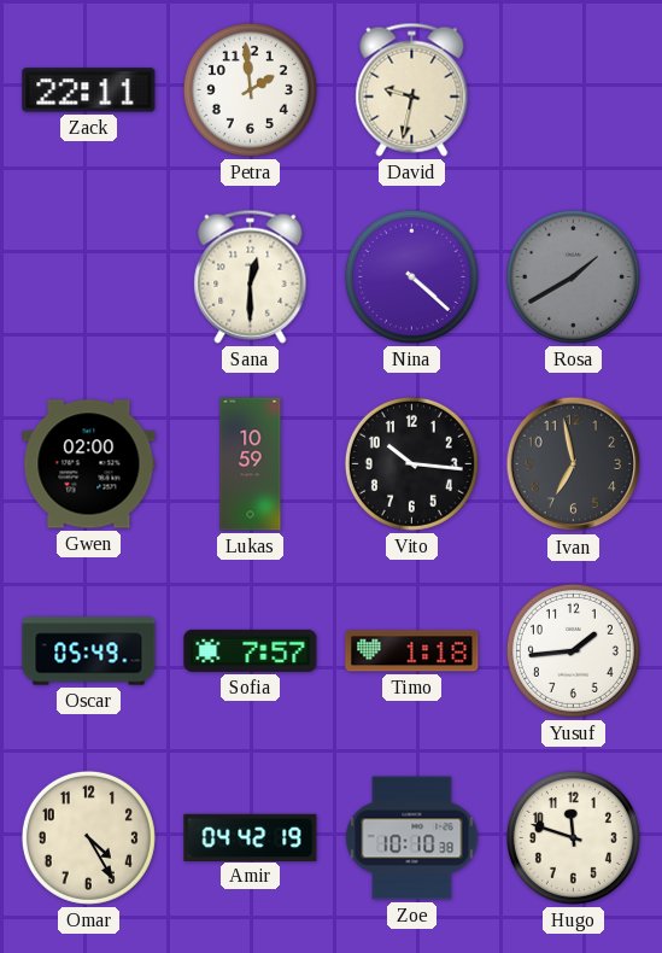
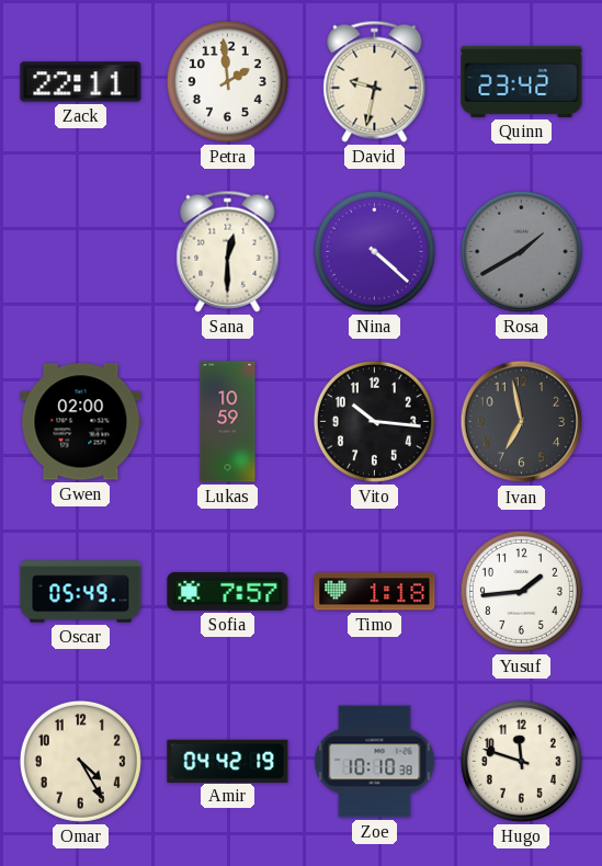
Quinn: none -> 23:42
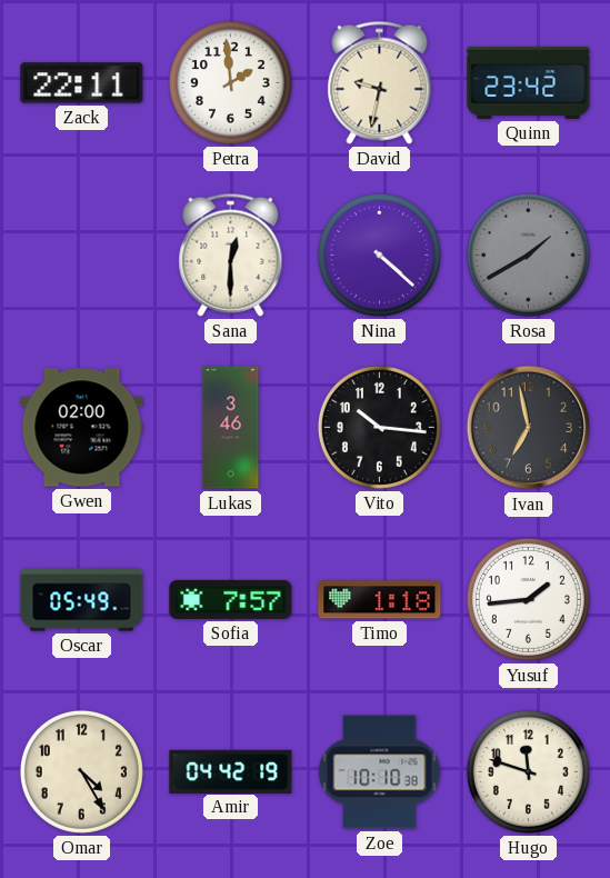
Lukas: 10:59 -> 3:46
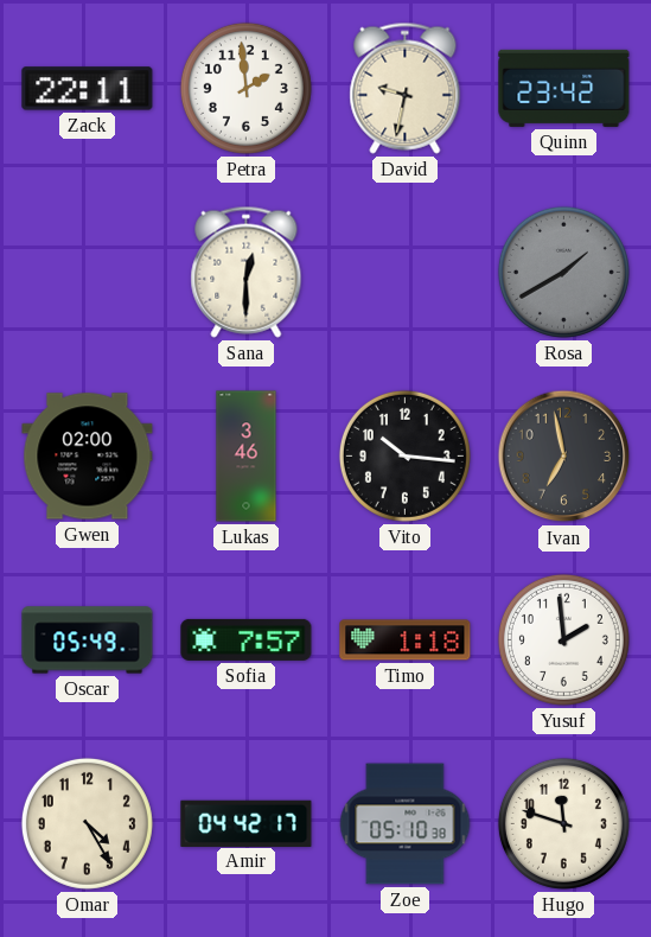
Nina: 4:22 -> none
Yusuf: 1:44 -> 1:59
Amir: 04:42:19 -> 04:42:17
Zoe: 10:10 -> 05:10
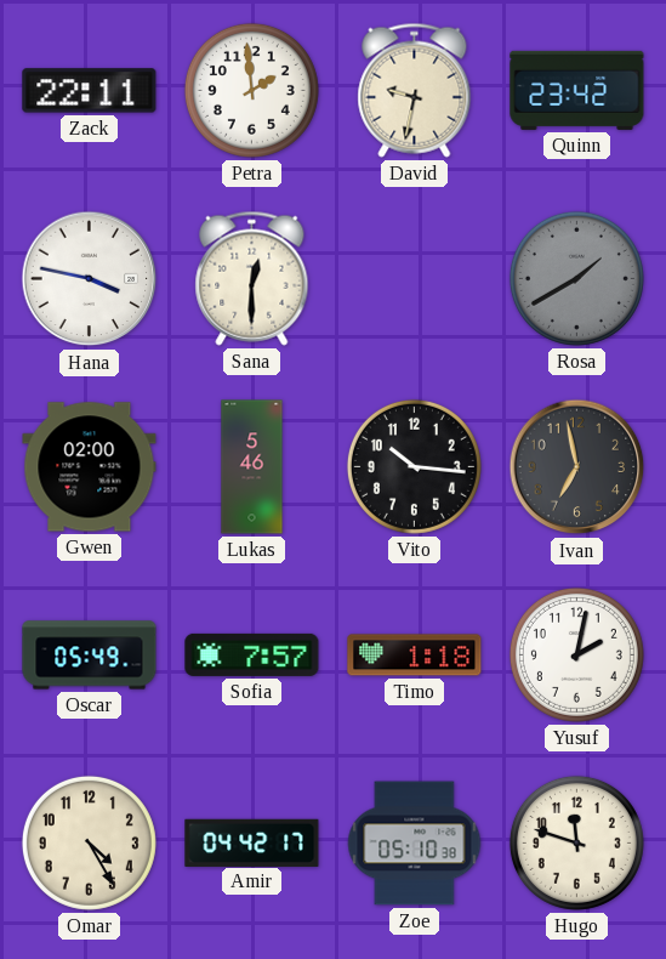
Hana: none -> 3:47
Lukas: 3:46 -> 5:46
Yusuf: 1:59 -> 2:02
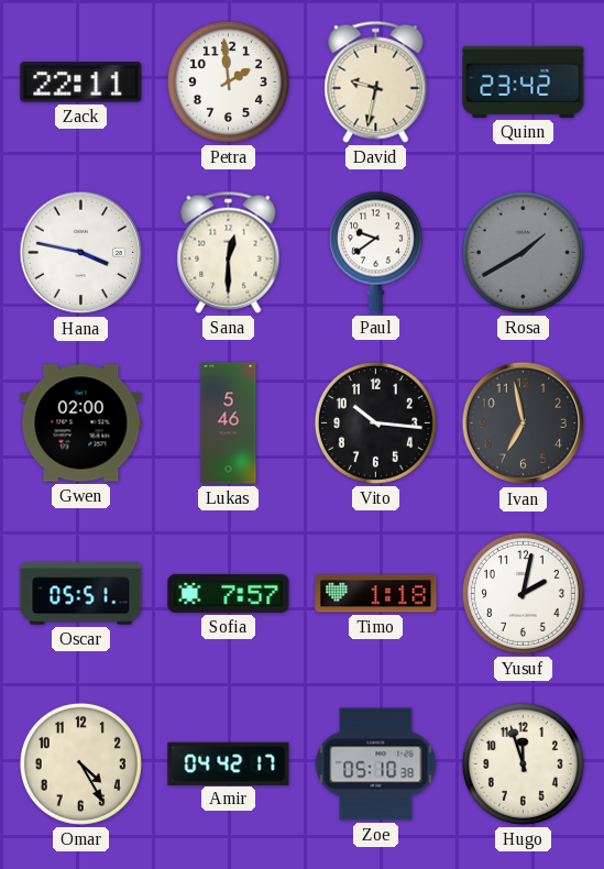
Paul: none -> 9:39
Oscar: 05:49 -> 05:51
Hugo: 11:48 -> 11:57
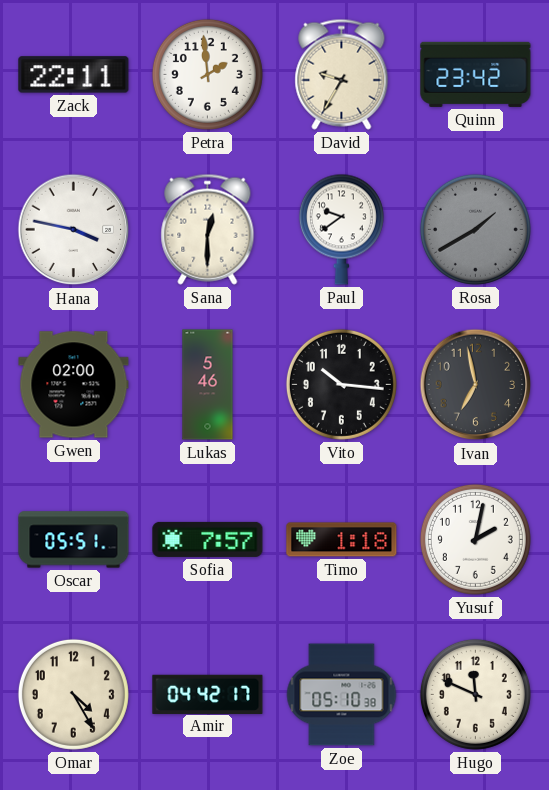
David: 9:32 -> 9:35
Hugo: 11:57 -> 11:49
